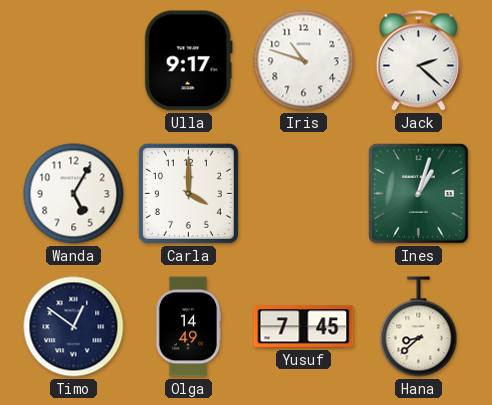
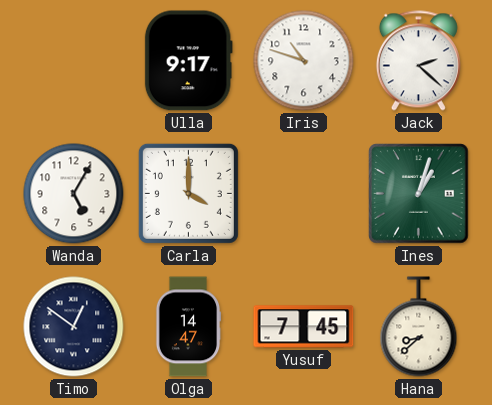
Olga: 14:49 -> 14:47
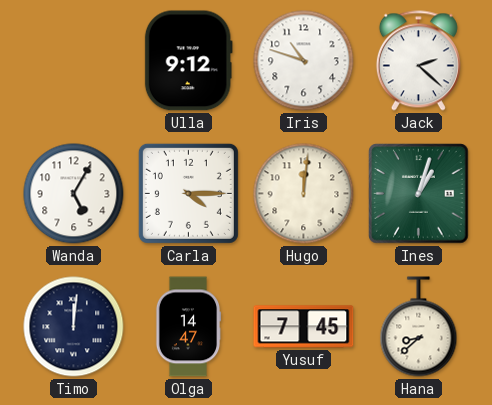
Ulla: 9:17 -> 9:12
Carla: 4:00 -> 4:15
Hugo: none -> 12:01
Timo: 12:51 -> 12:01
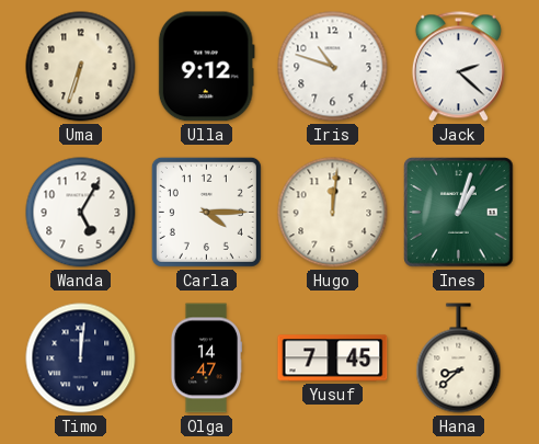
Uma: none -> 6:33
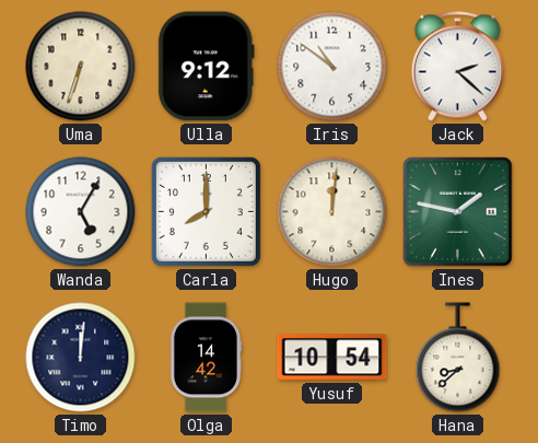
Iris: 10:48 -> 10:51
Carla: 4:15 -> 8:00
Ines: 1:03 -> 1:47
Olga: 14:47 -> 14:42
Yusuf: 7:45 -> 10:54
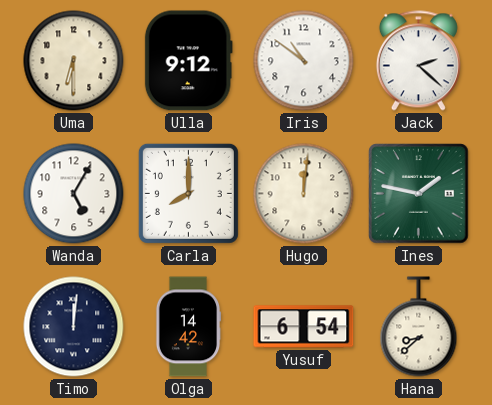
Uma: 6:33 -> 6:30
Yusuf: 10:54 -> 6:54
